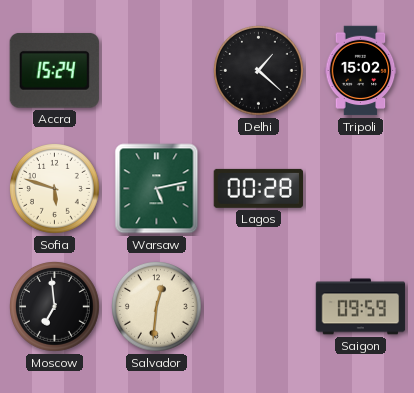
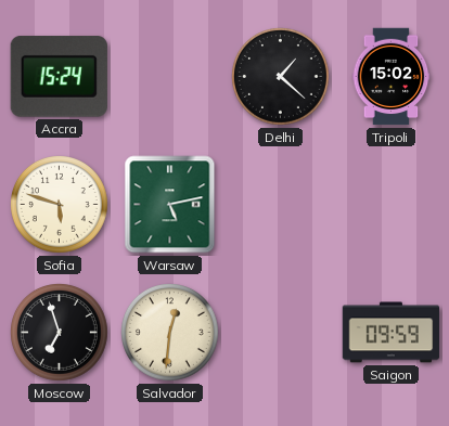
Lagos: 00:28 -> none
Moscow: 6:59 -> 6:57
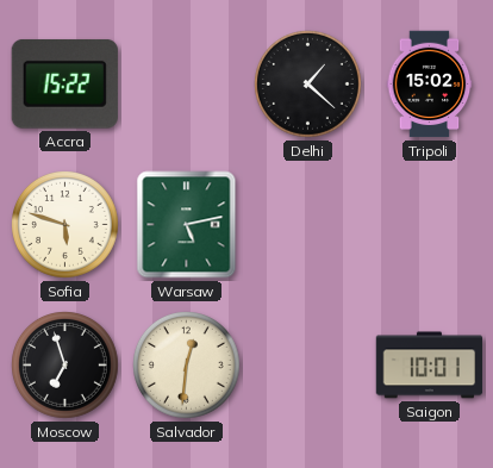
Accra: 15:24 -> 15:22
Saigon: 09:59 -> 10:01
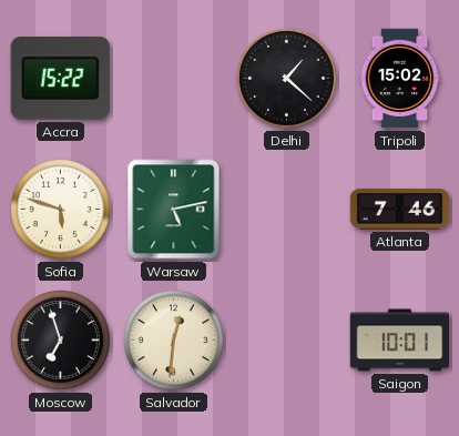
Atlanta: none -> 7:46
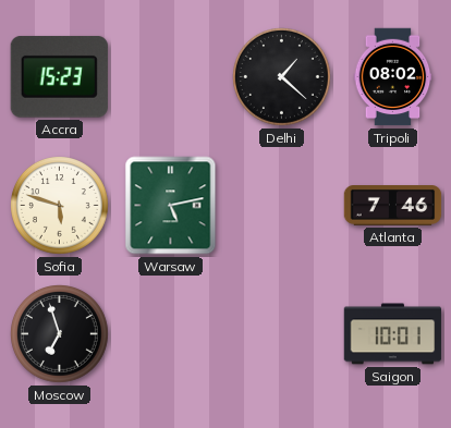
Accra: 15:22 -> 15:23
Tripoli: 15:02 -> 08:02
Salvador: 12:31 -> none
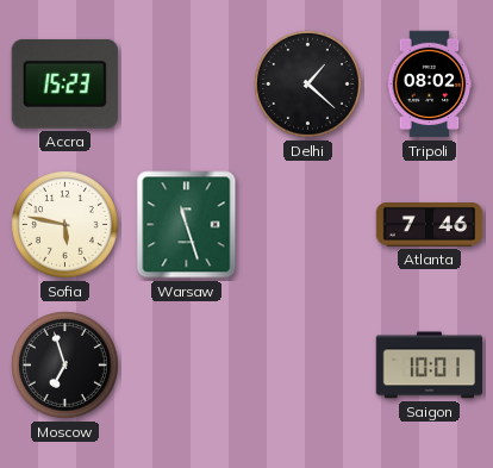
Sofia: 5:48 -> 5:47
Warsaw: 5:13 -> 11:27
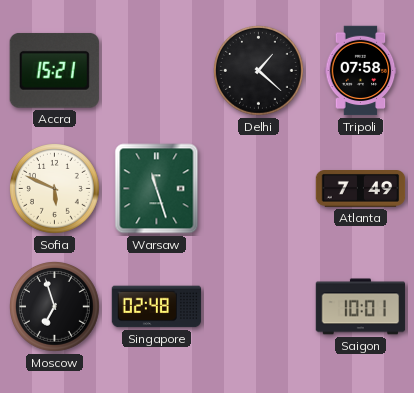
Accra: 15:23 -> 15:21
Tripoli: 08:02 -> 07:58
Sofia: 5:47 -> 5:49
Atlanta: 7:46 -> 7:49
Singapore: none -> 02:48
